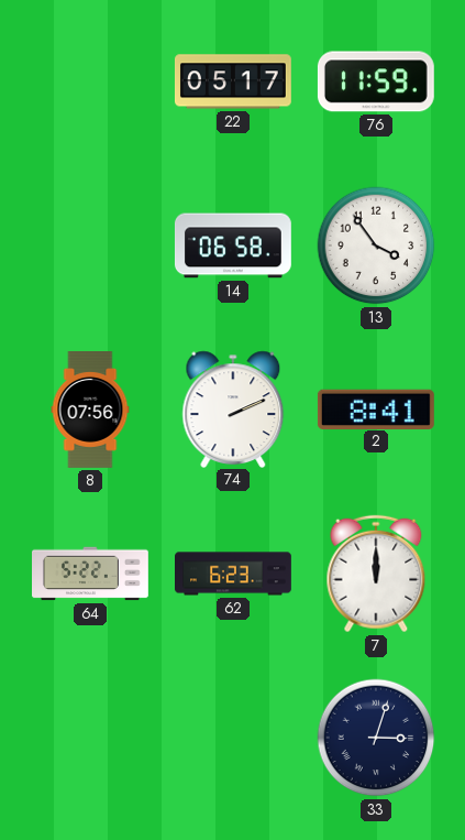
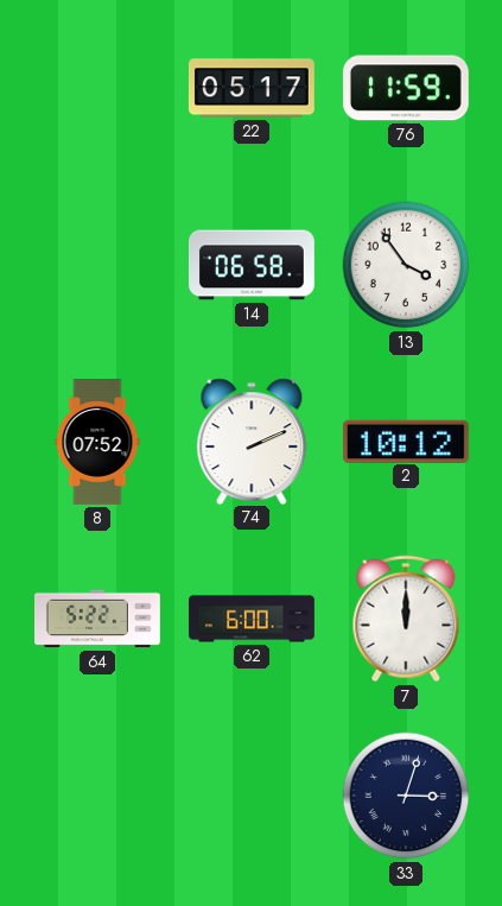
8: 07:56 -> 07:52
2: 8:41 -> 10:12
62: 6:23 -> 6:00
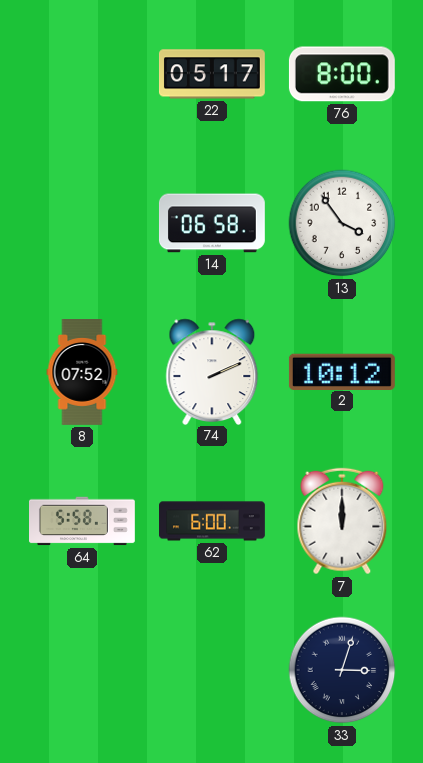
76: 11:59 -> 8:00
64: 5:22 -> 5:58
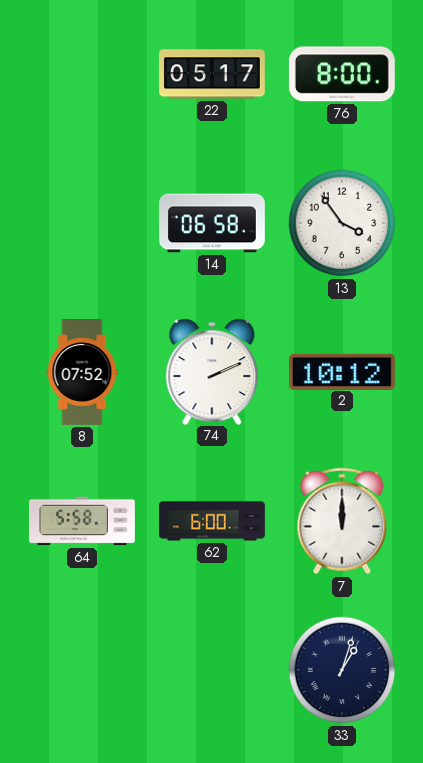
33: 3:03 -> 1:03
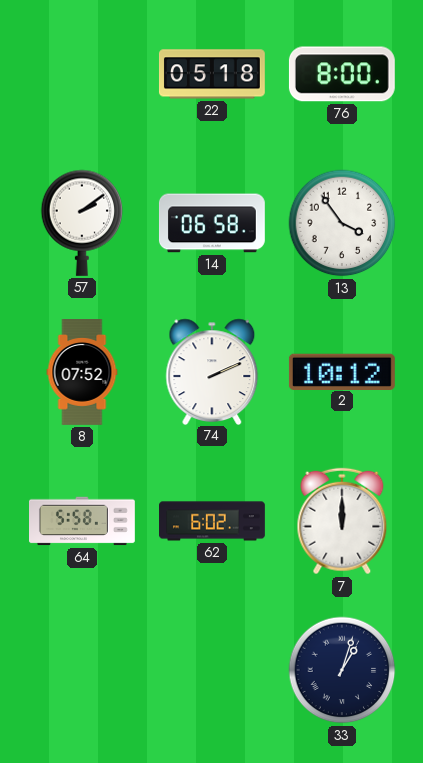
22: 05:17 -> 05:18
57: none -> 2:09
62: 6:00 -> 6:02
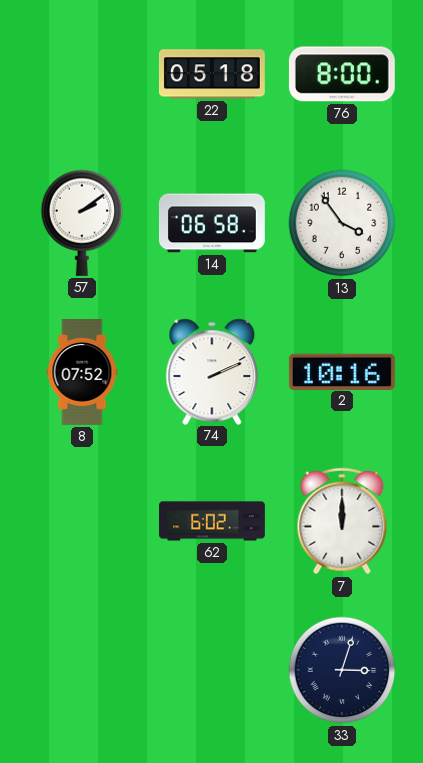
2: 10:12 -> 10:16
64: 5:58 -> none
33: 1:03 -> 3:03
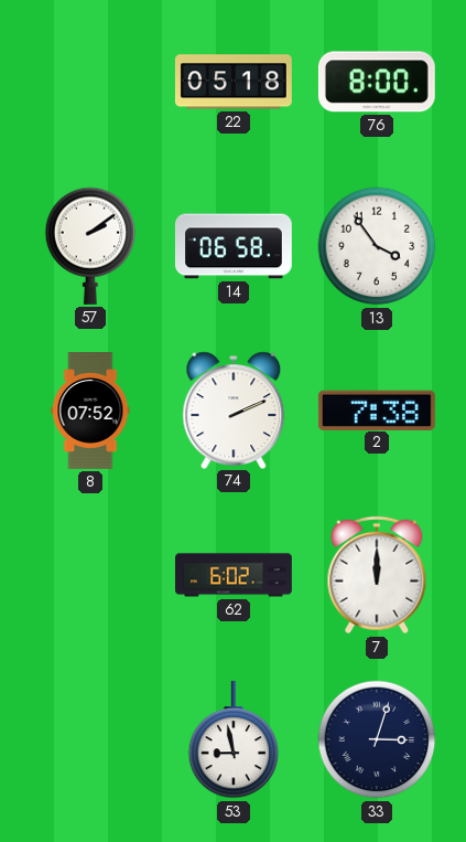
2: 10:16 -> 7:38
53: none -> 8:58
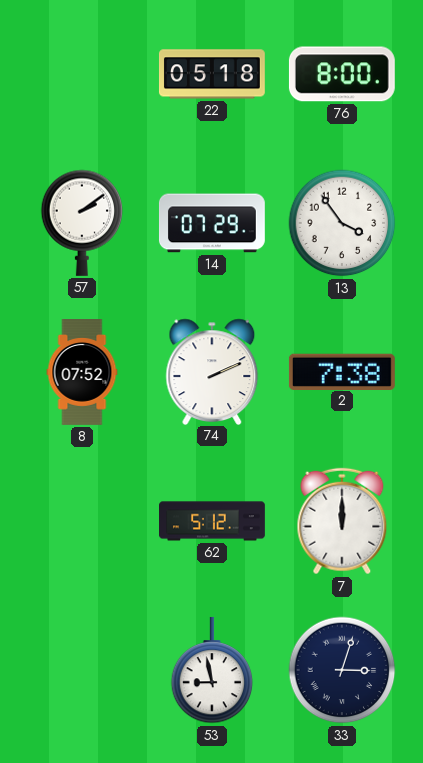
14: 06:58 -> 07:29
62: 6:02 -> 5:12
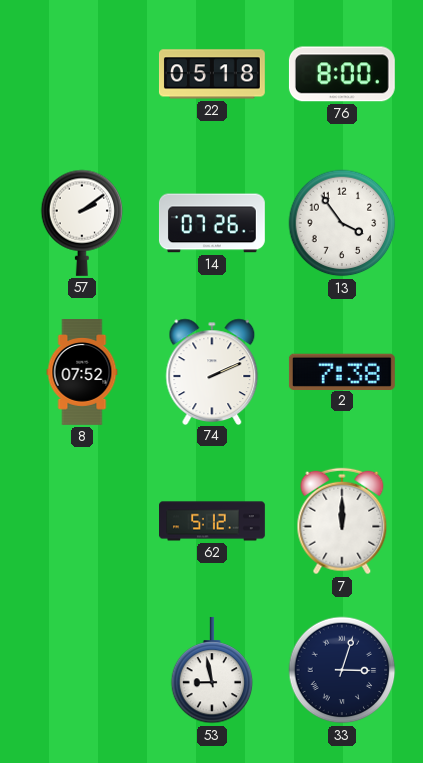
14: 07:29 -> 07:26
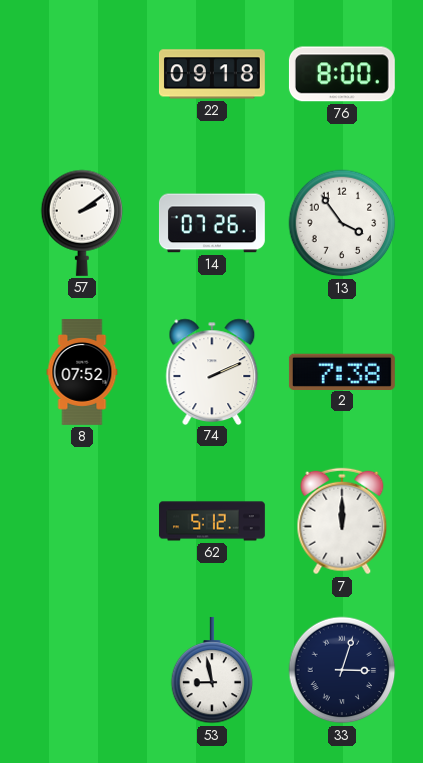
22: 05:18 -> 09:18
